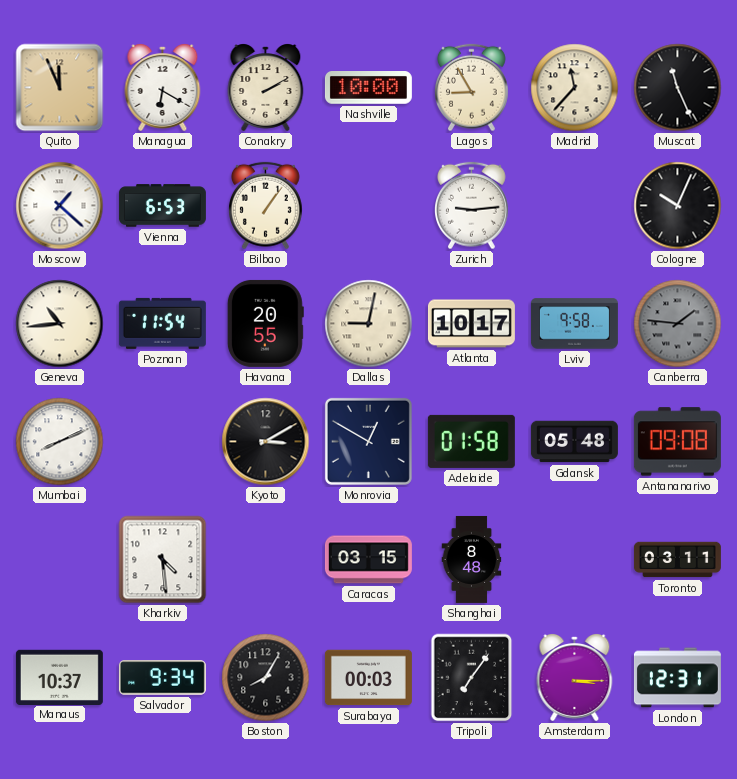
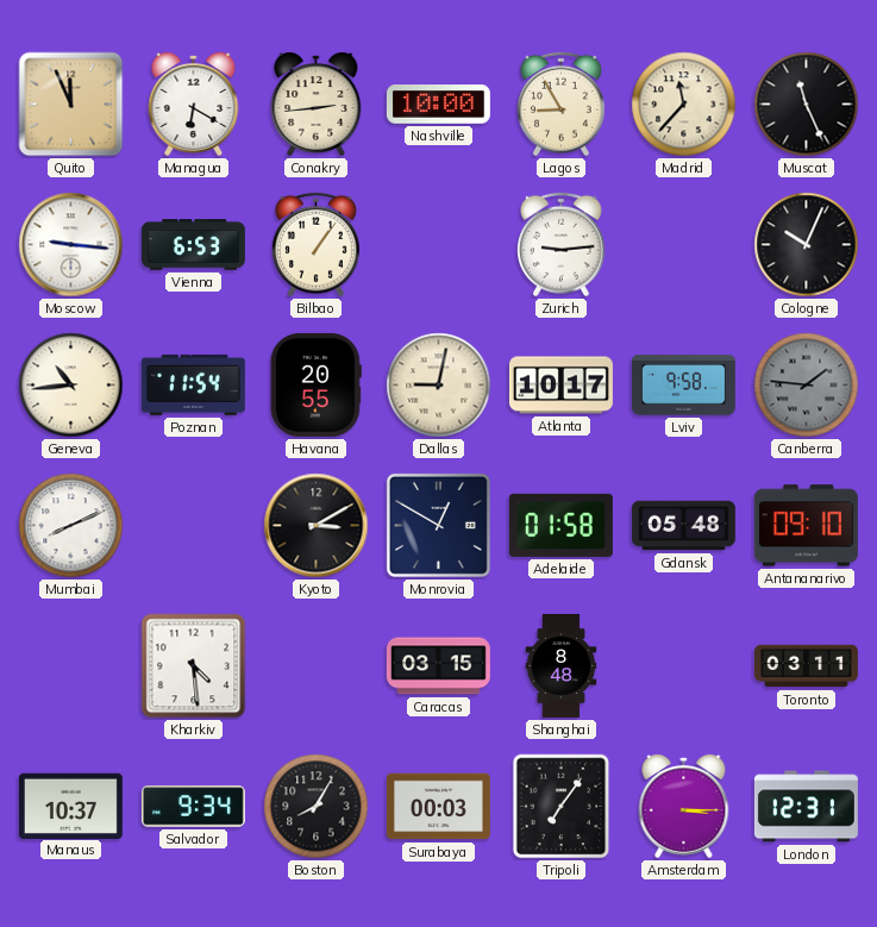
Conakry: 2:10 -> 2:44
Moscow: 1:22 -> 9:16
Antananarivo: 09:08 -> 09:10
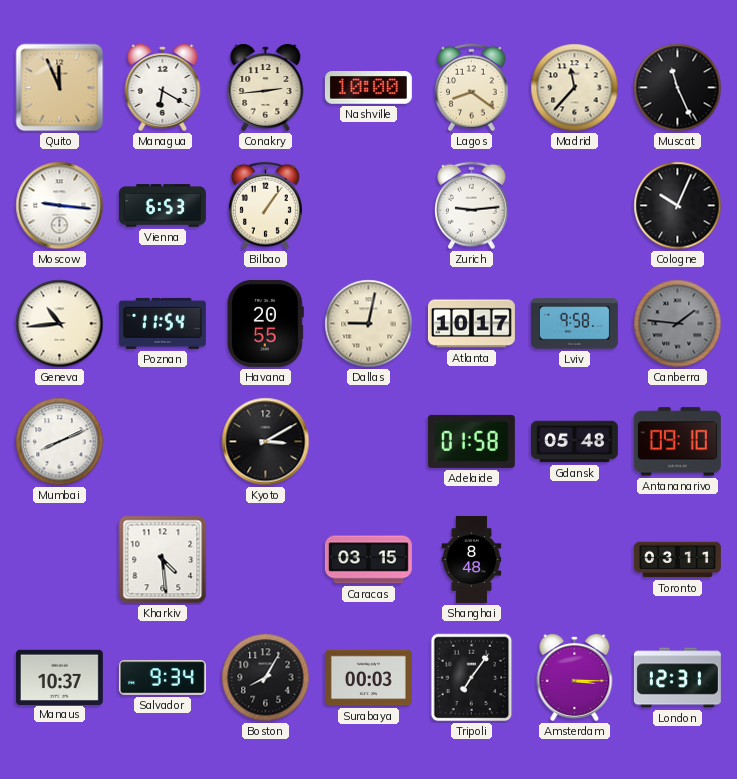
Lagos: 8:55 -> 8:21
Monrovia: 12:50 -> none
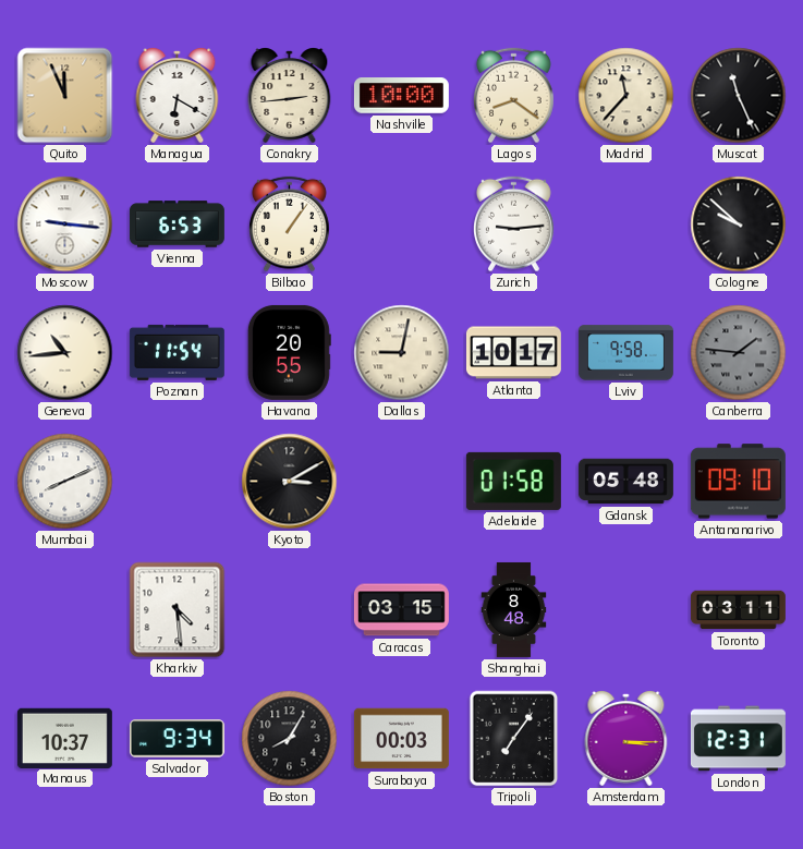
Cologne: 10:04 -> 9:52
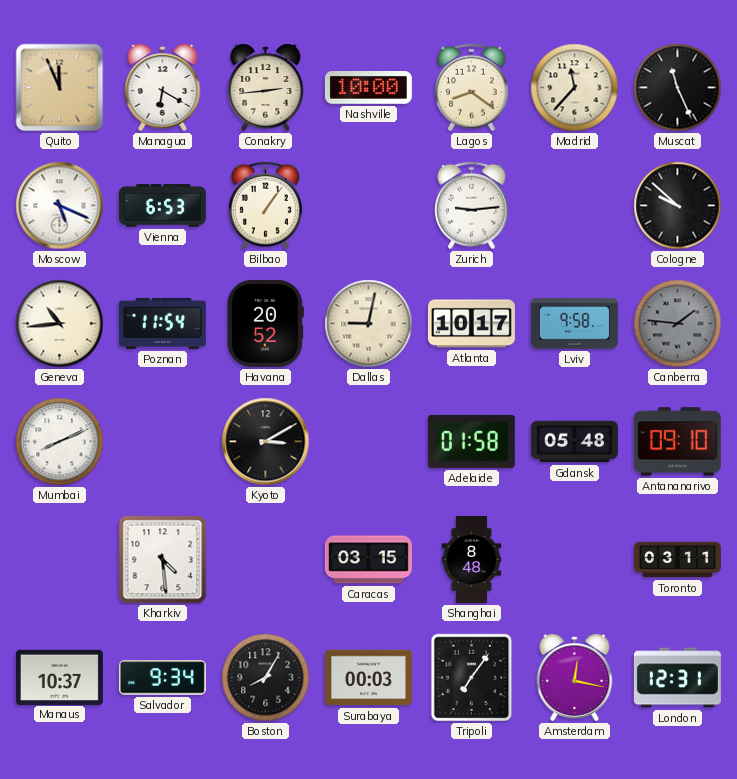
Moscow: 9:16 -> 5:19
Havana: 20:55 -> 20:52
Amsterdam: 3:15 -> 12:17
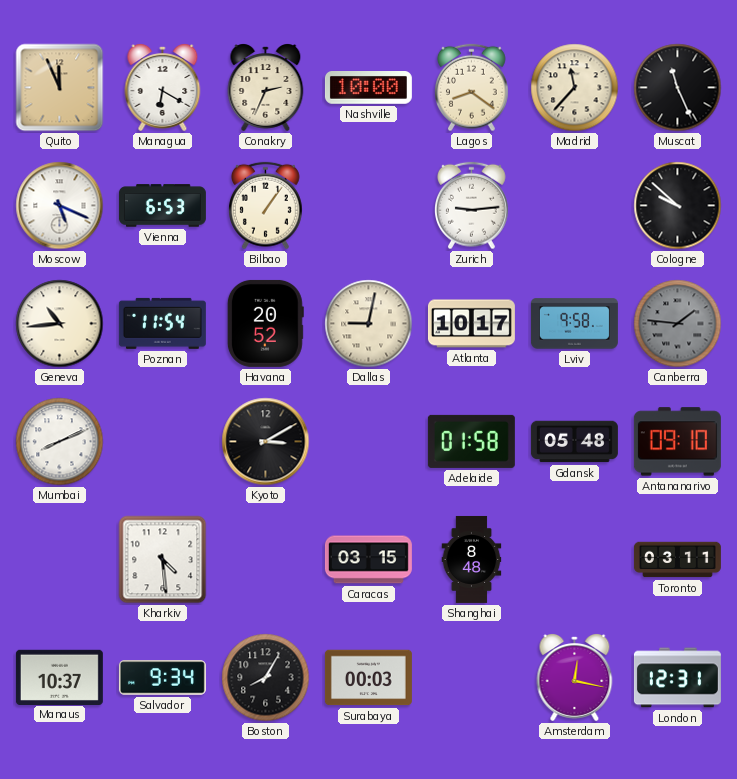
Conakry: 2:44 -> 2:34
Tripoli: 7:06 -> none
